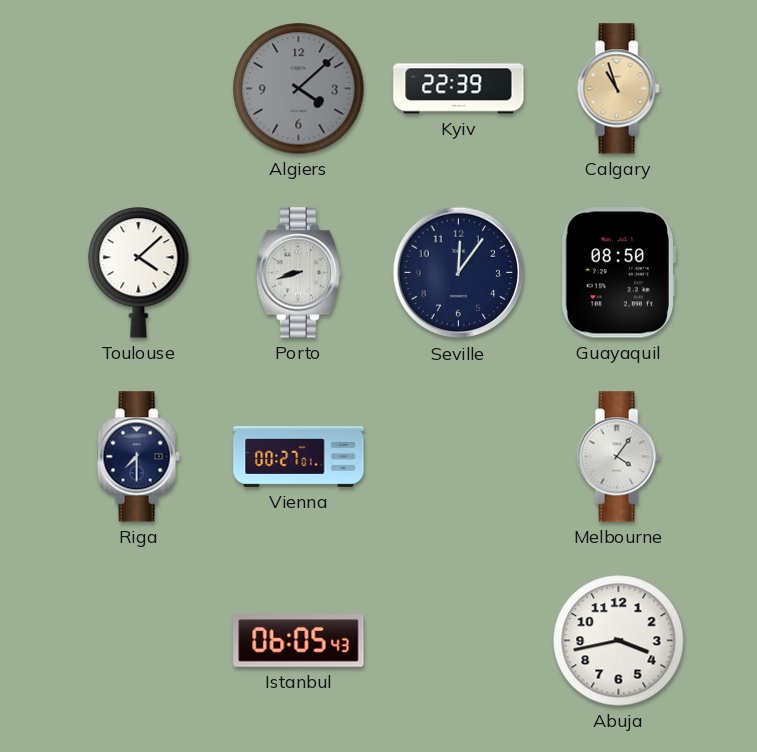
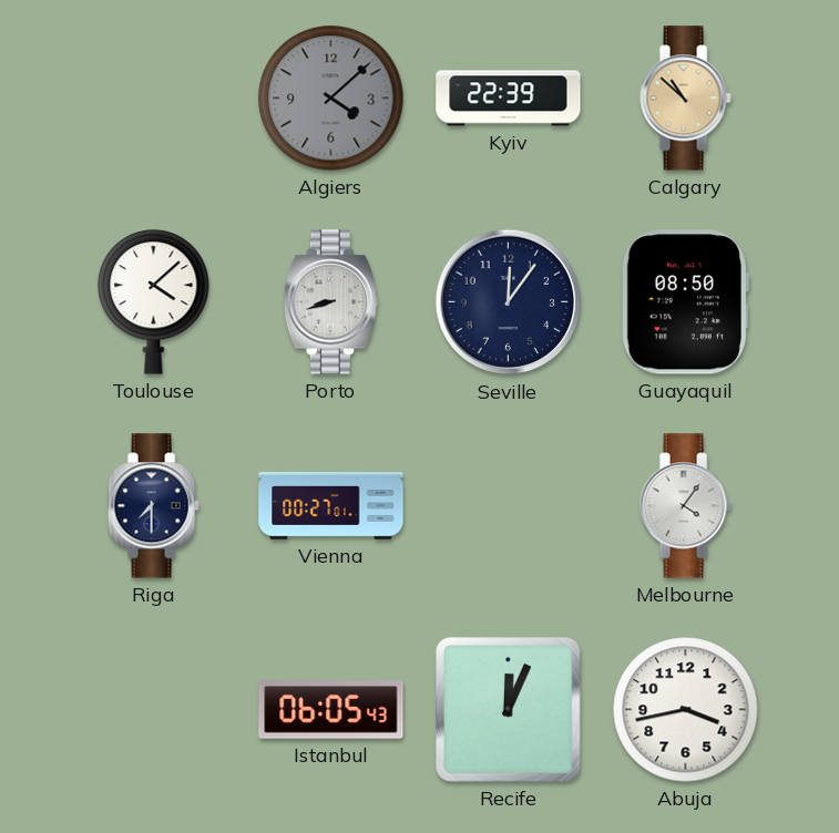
Calgary: 10:57 -> 10:52
Recife: none -> 12:04
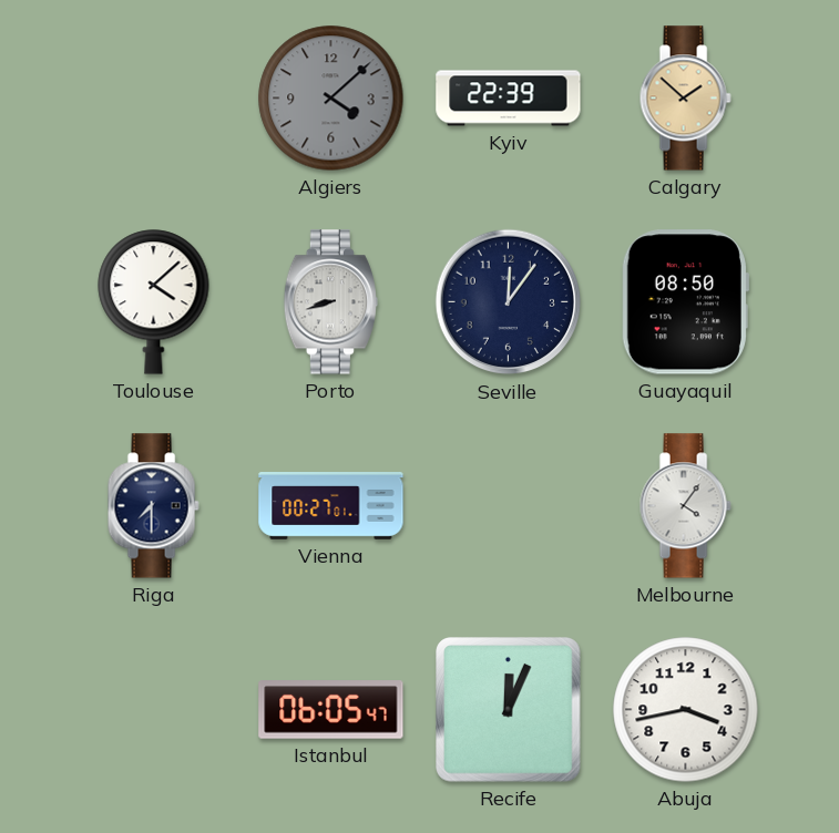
Calgary: 10:52 -> 1:52
Istanbul: 06:05:43 -> 06:05:47
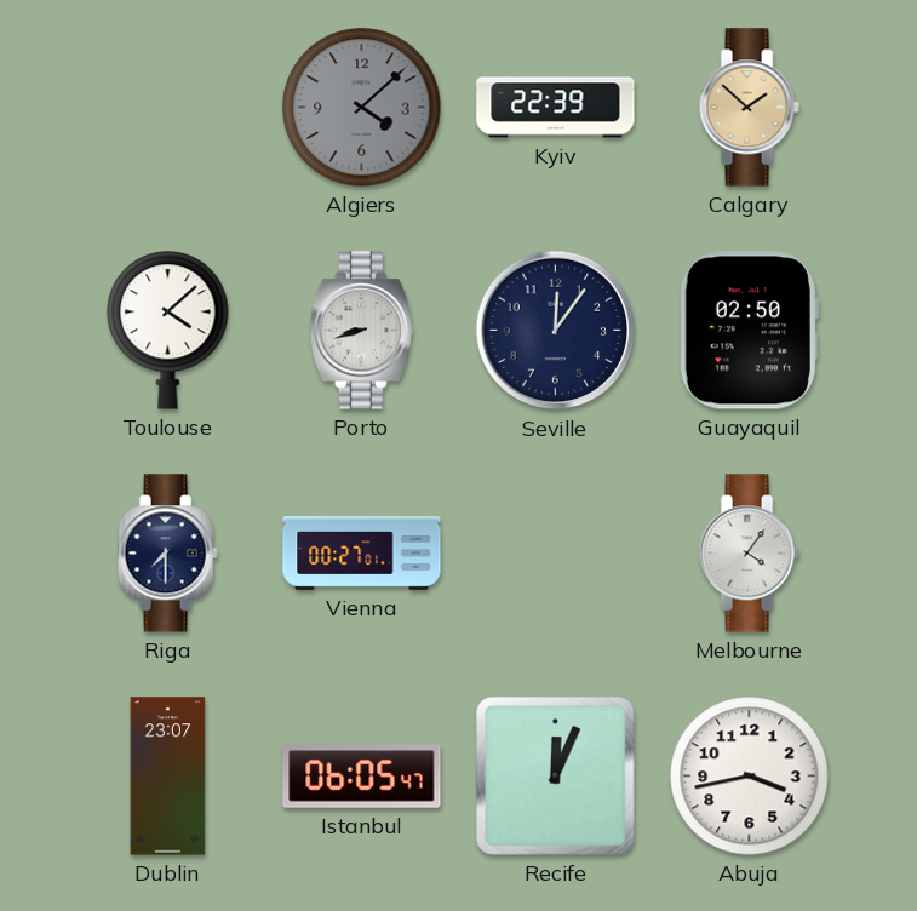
Guayaquil: 08:50 -> 02:50
Dublin: none -> 23:07
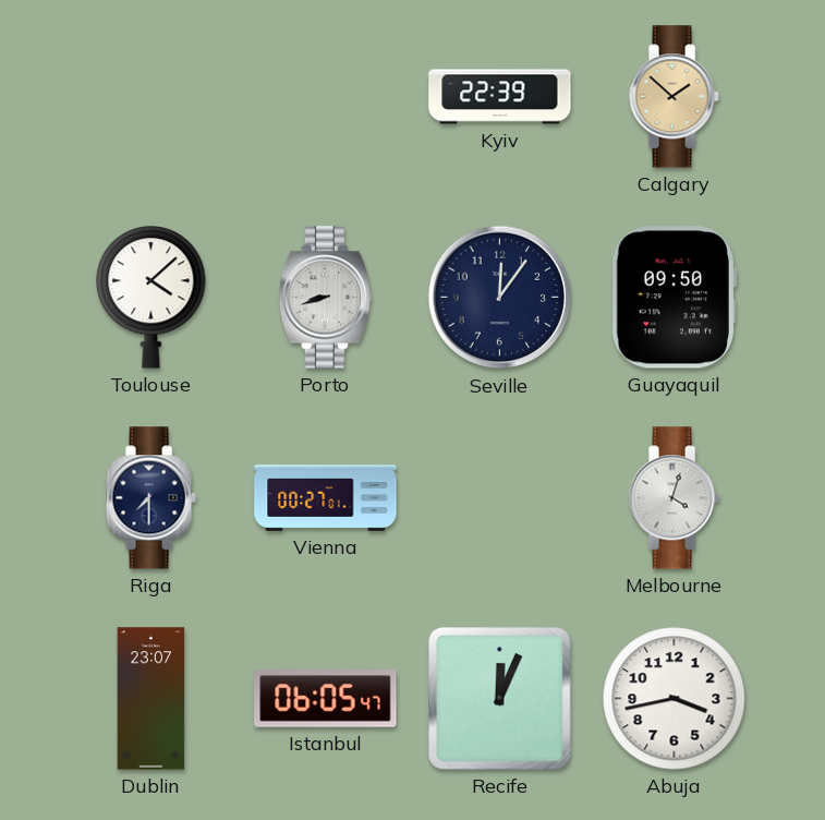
Algiers: 4:08 -> none
Guayaquil: 02:50 -> 09:50
Melbourne: 4:06 -> 4:03
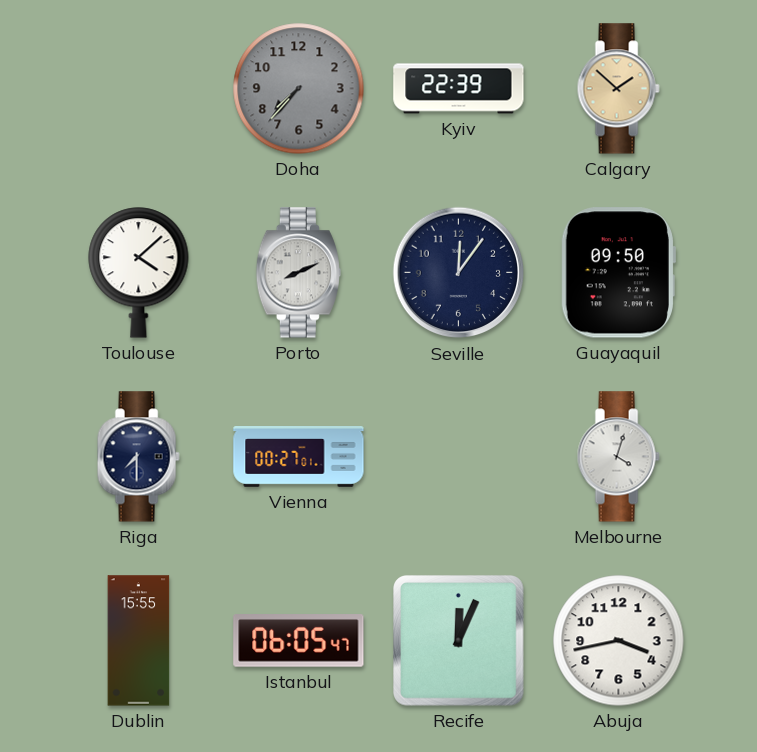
Doha: none -> 7:37
Porto: 8:42 -> 8:11
Dublin: 23:07 -> 15:55
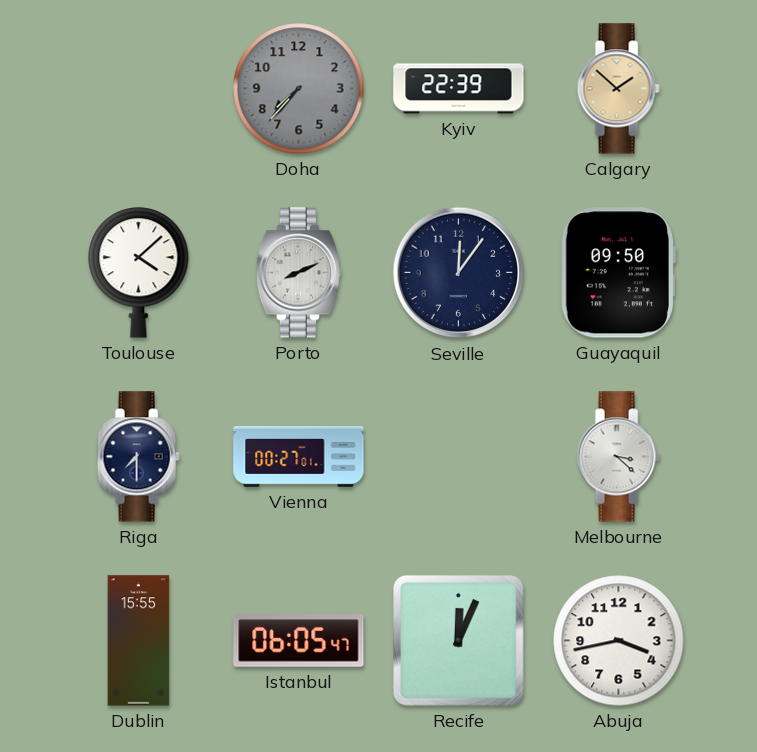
Melbourne: 4:03 -> 3:22
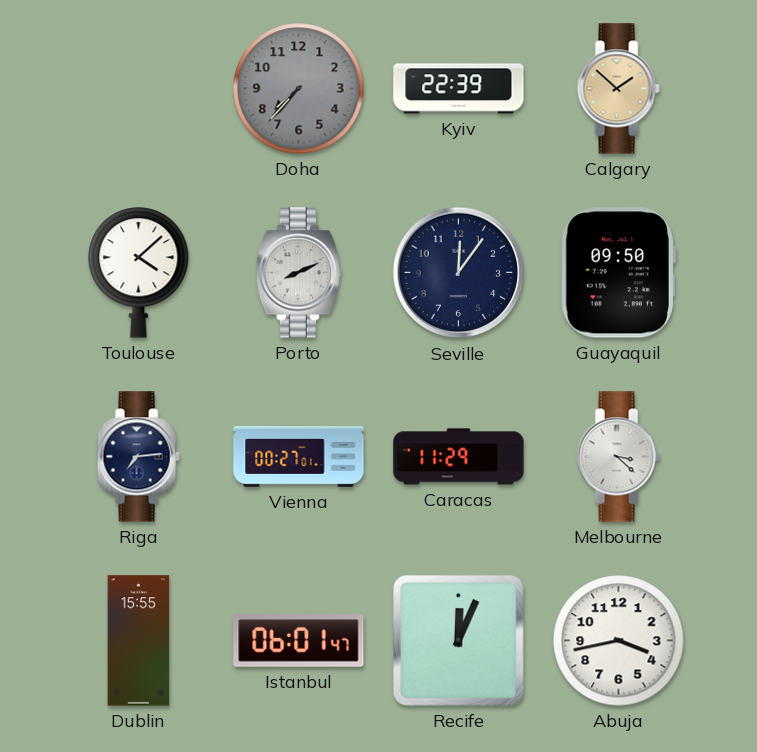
Riga: 7:30 -> 7:14
Caracas: none -> 11:29
Istanbul: 06:05 -> 06:01
